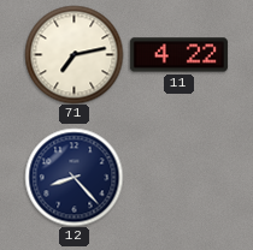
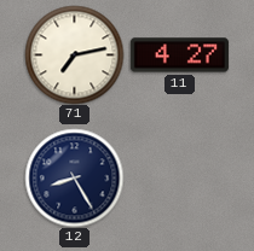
11: 4:22 -> 4:27
12: 8:23 -> 8:25
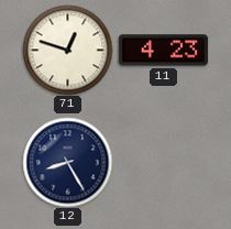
71: 7:13 -> 12:48
11: 4:27 -> 4:23
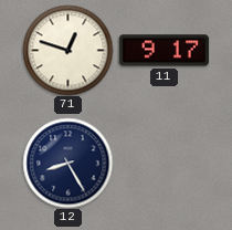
11: 4:23 -> 9:17
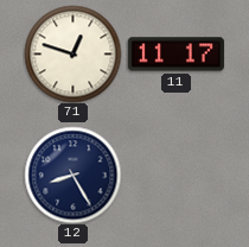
11: 9:17 -> 11:17
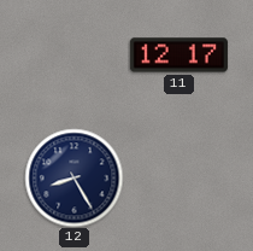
71: 12:48 -> none
11: 11:17 -> 12:17
